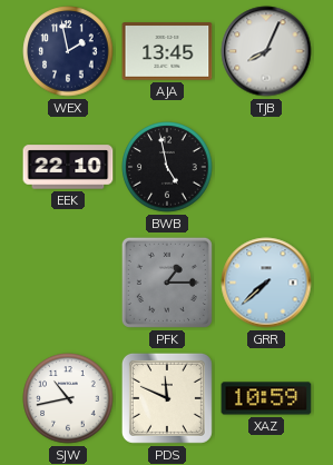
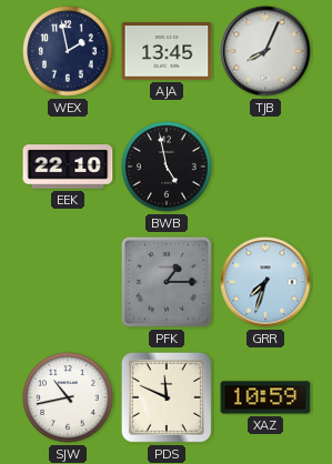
GRR: 7:38 -> 7:33
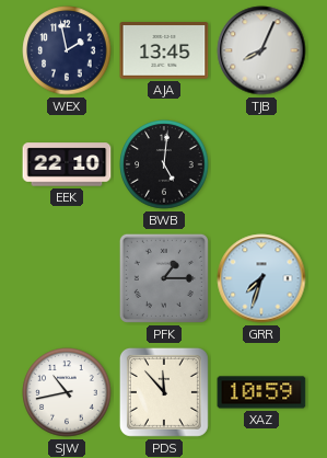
BWB: 4:58 -> 5:01
PDS: 11:49 -> 11:53
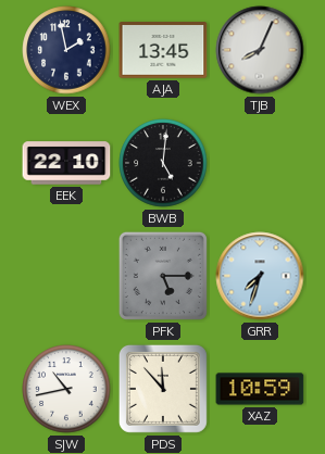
PFK: 1:15 -> 5:15
